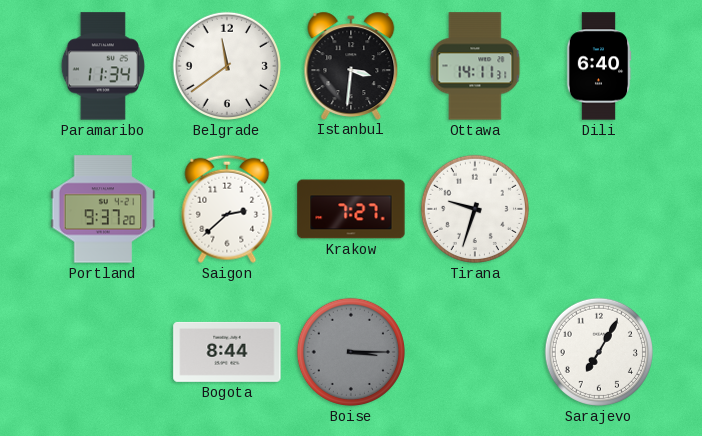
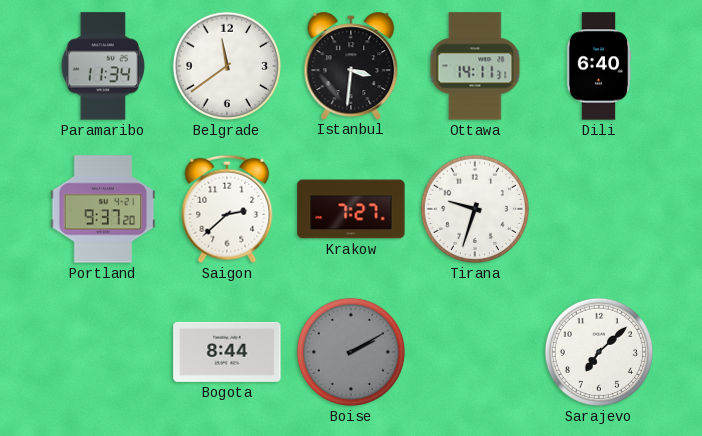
Boise: 3:15 -> 2:10
Sarajevo: 7:05 -> 7:08
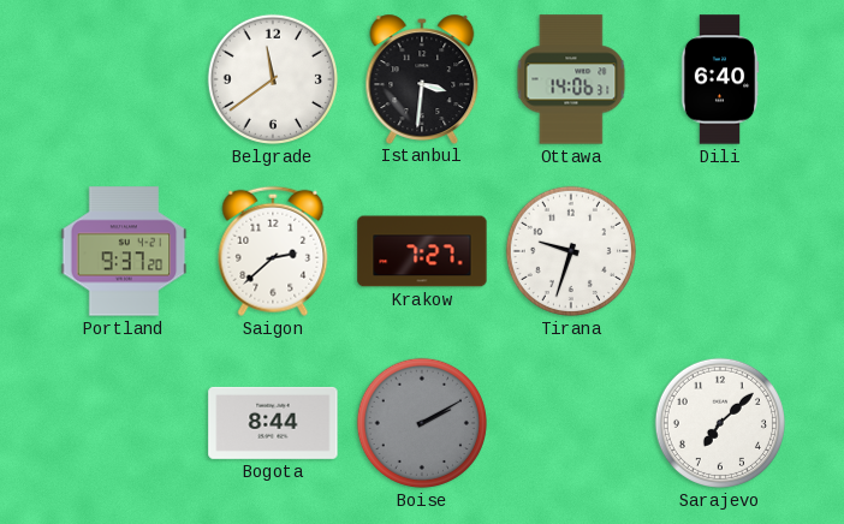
Paramaribo: 11:34 -> none
Ottawa: 14:11 -> 14:06
